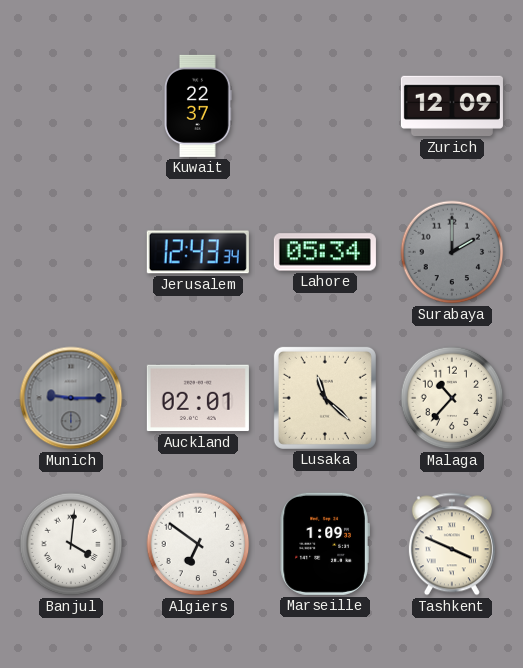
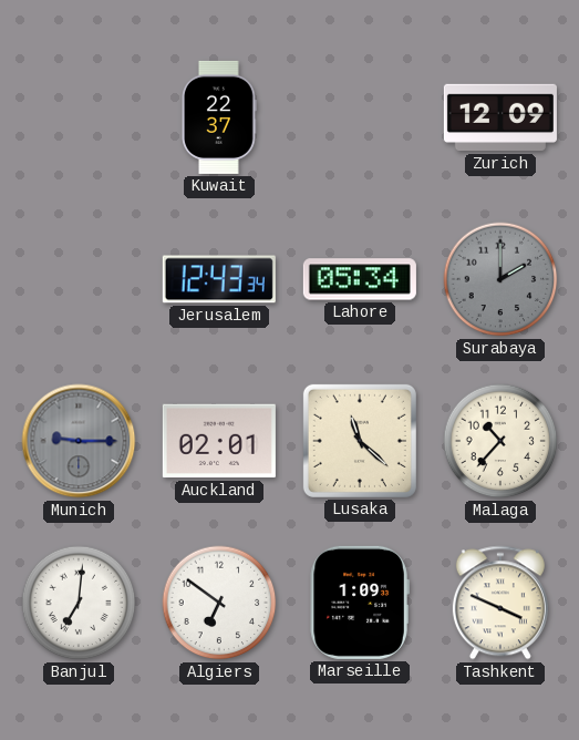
Banjul: 4:01 -> 7:01
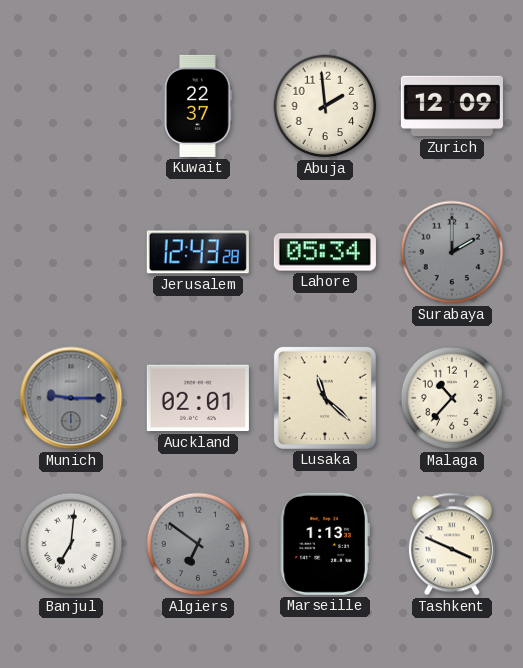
Abuja: none -> 1:59
Jerusalem: 12:43:34 -> 12:43:28
Algiers dial: white -> grey
Marseille: 1:09 -> 1:13
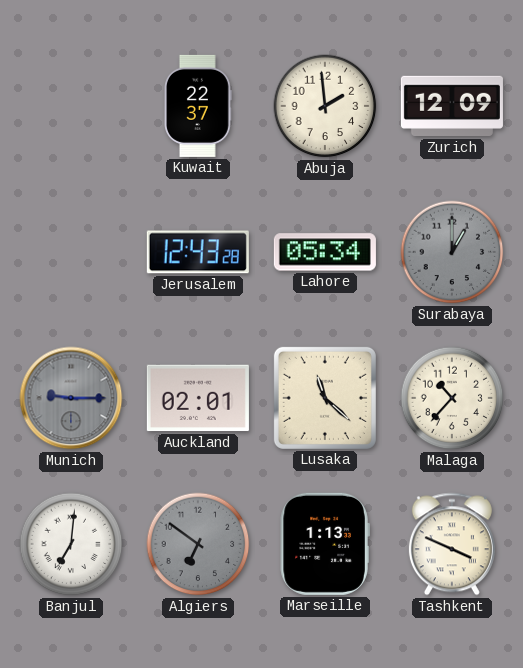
Surabaya: 2:00 -> 1:00
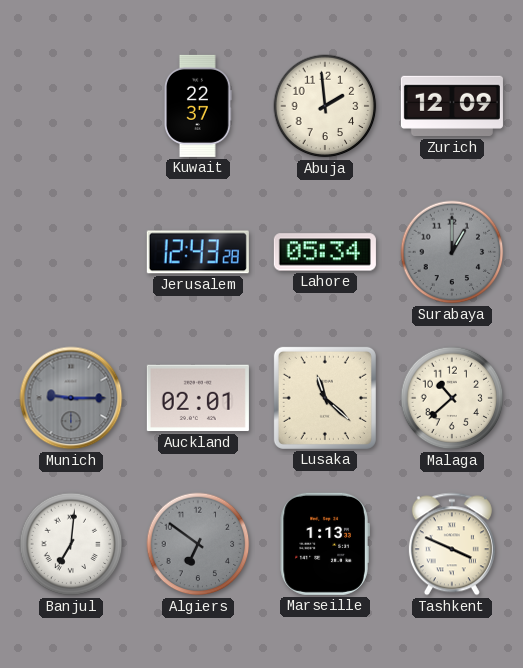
Malaga: 10:37 -> 10:38
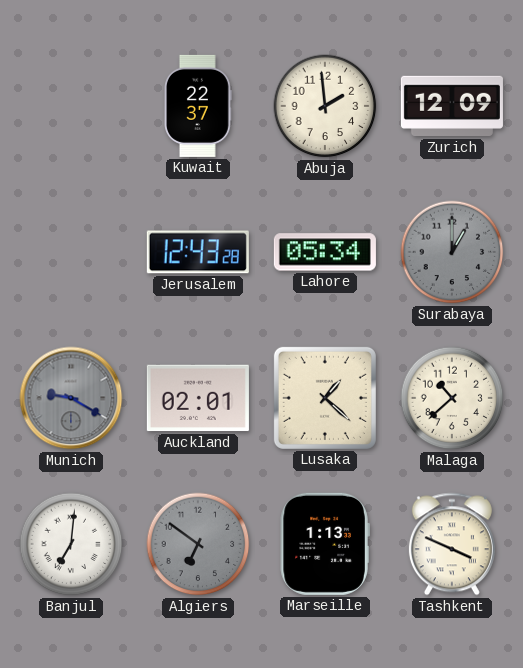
Munich: 9:15 -> 9:20
Lusaka: 11:22 -> 1:22
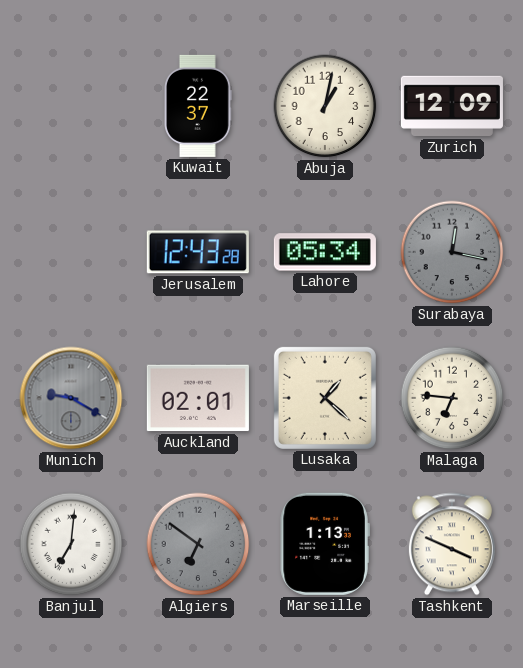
Abuja: 1:59 -> 1:02
Surabaya: 1:00 -> 12:17
Malaga: 10:38 -> 6:46
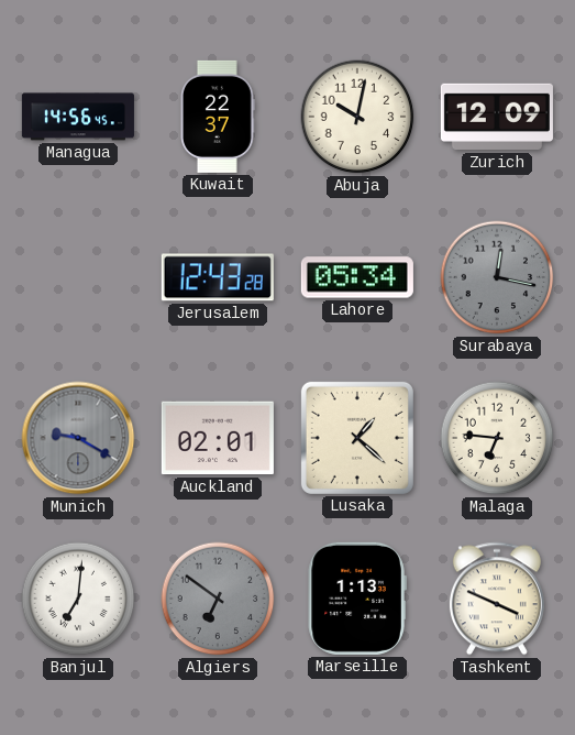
Managua: none -> 14:56
Abuja: 1:02 -> 10:02
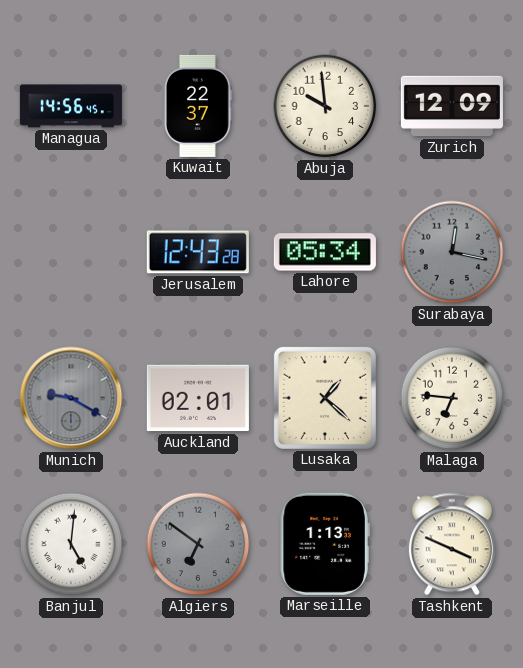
Abuja: 10:02 -> 9:59
Banjul: 7:01 -> 5:01
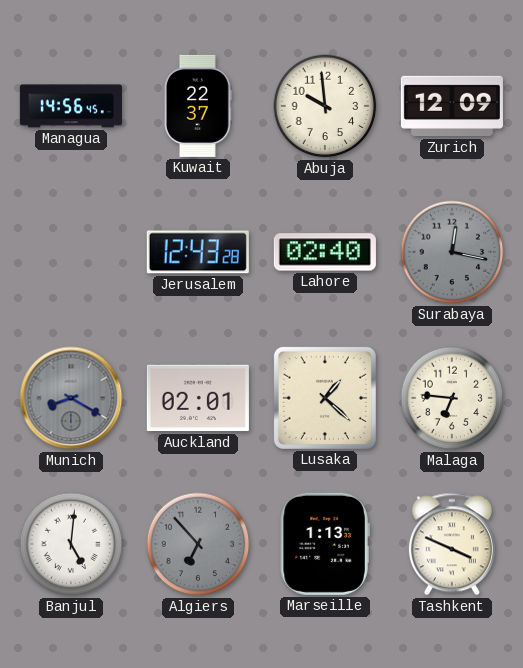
Lahore: 05:34 -> 02:40
Munich: 9:20 -> 8:20
Algiers: 6:51 -> 6:53
